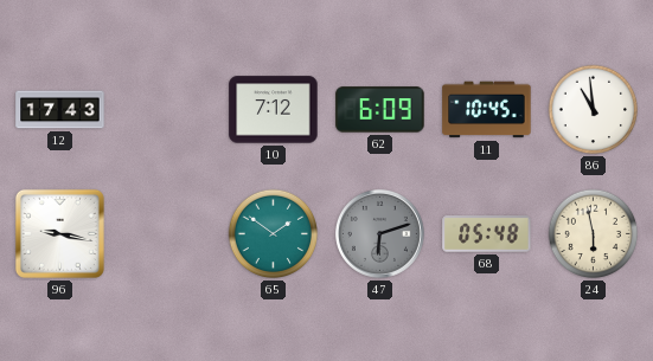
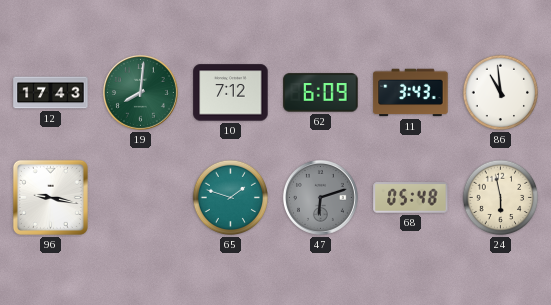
19: none -> 8:01
11: 10:45 -> 3:43
65: 1:51 -> 1:48
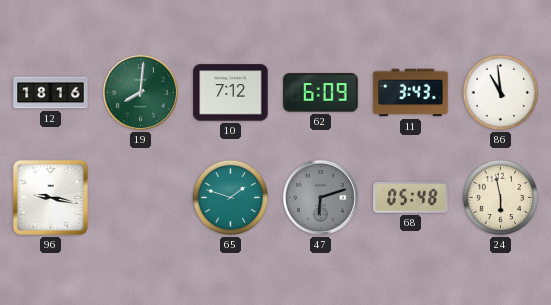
12: 17:43 -> 18:16
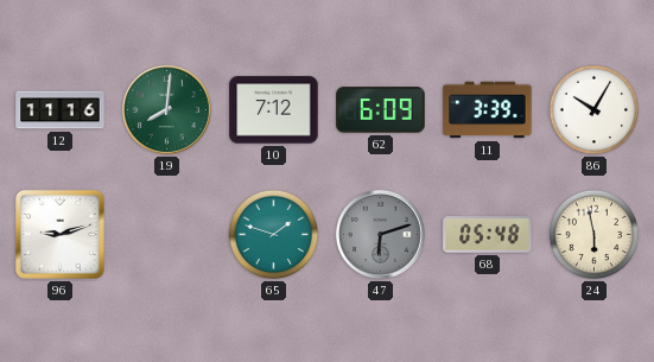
12: 18:16 -> 11:16
11: 3:43 -> 3:39
86: 10:59 -> 10:05
96: 9:17 -> 9:12
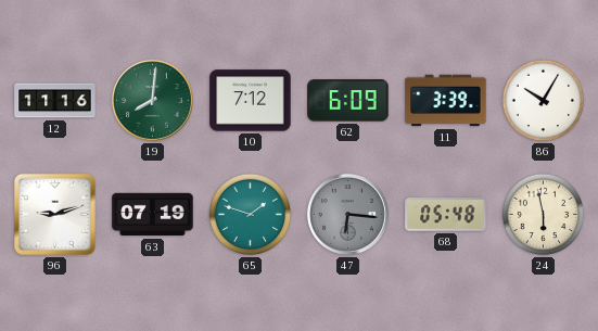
63: none -> 07:19
47: 6:12 -> 6:16
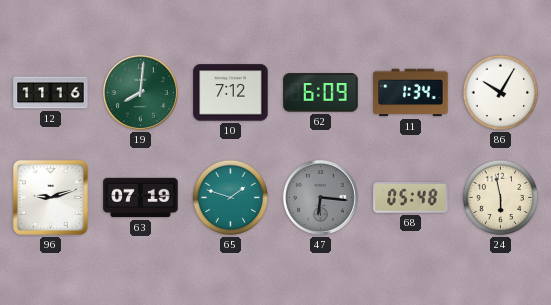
11: 3:39 -> 1:34
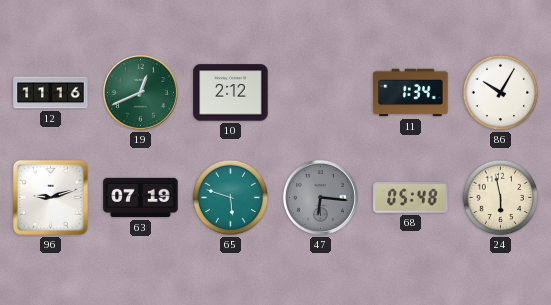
19: 8:01 -> 12:41
10: 7:12 -> 2:12
62: 6:09 -> none
65: 1:48 -> 5:48
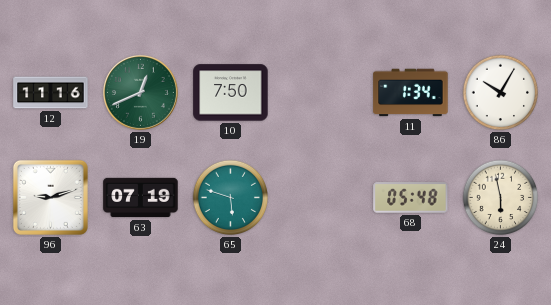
10: 2:12 -> 7:50
47: 6:16 -> none
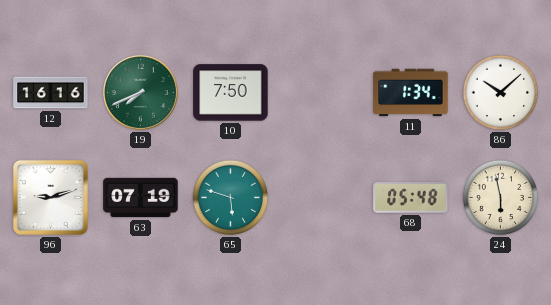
12: 11:16 -> 16:16
19: 12:41 -> 7:41
86: 10:05 -> 10:08
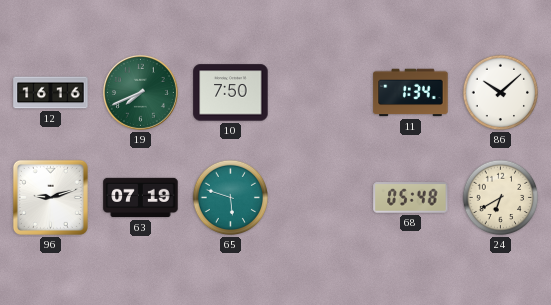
24: 5:58 -> 6:40
